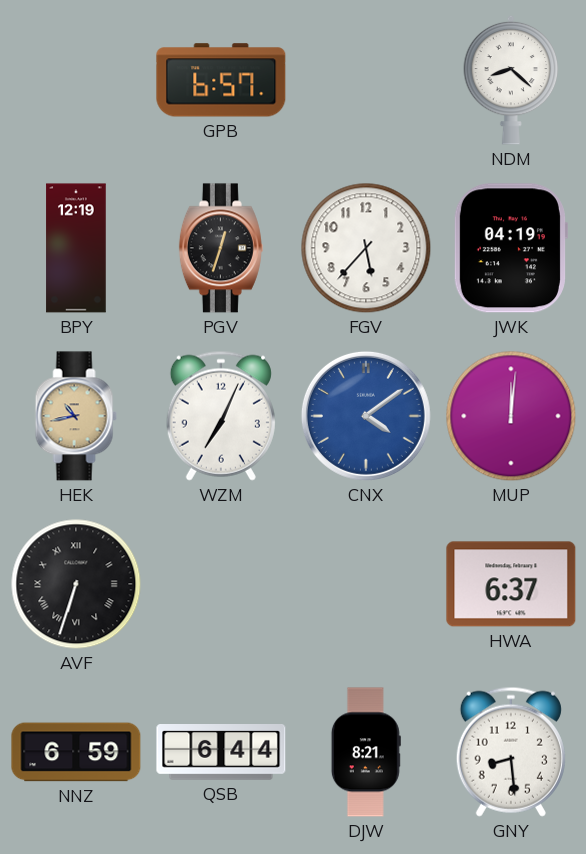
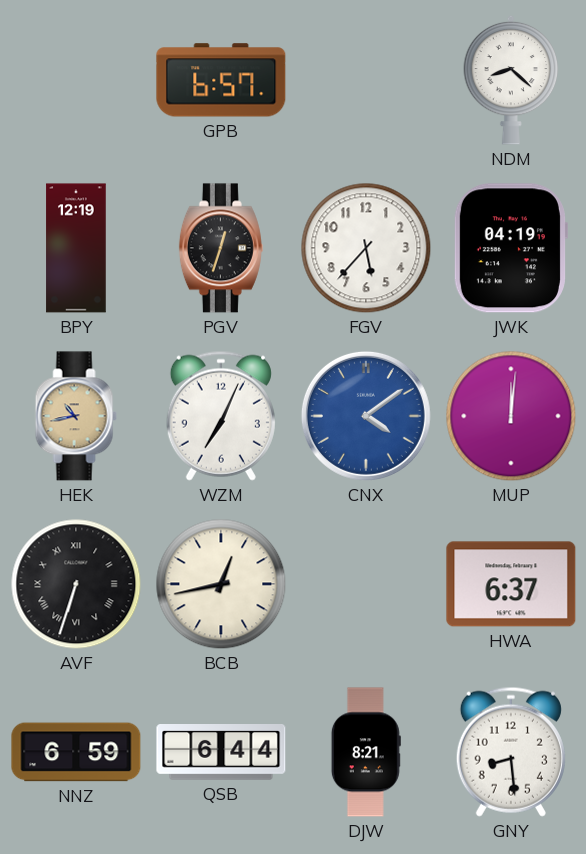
BCB: none -> 12:43
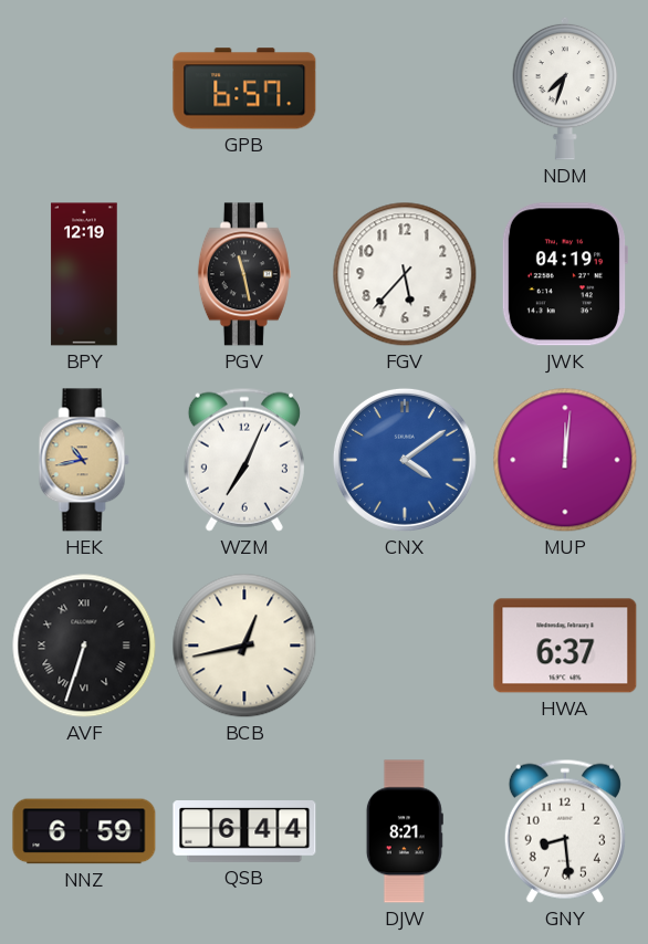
NDM: 8:22 -> 7:33
PGV: 12:33 -> 11:28
